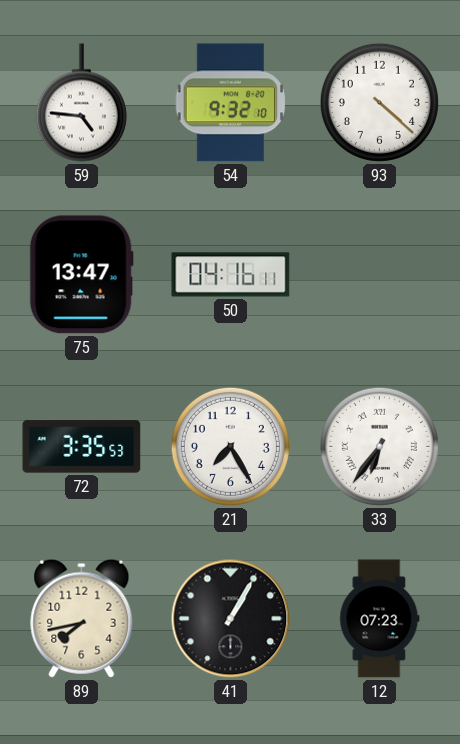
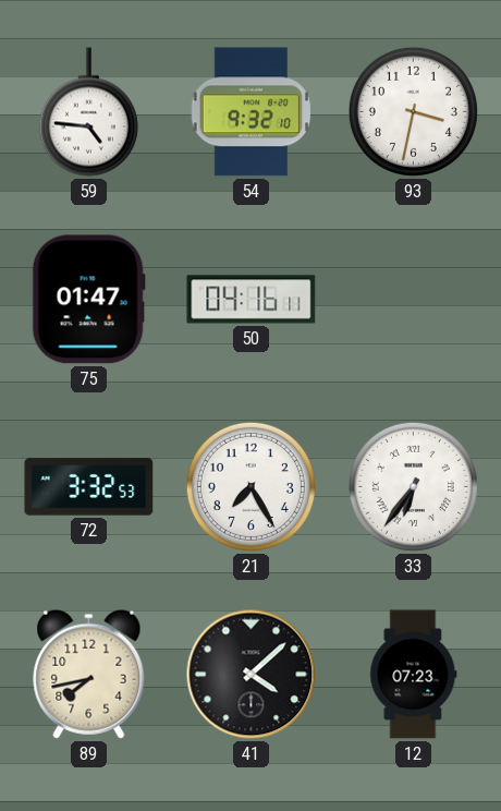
93: 4:22 -> 3:32
75: 13:47 -> 01:47
72: 3:35 -> 3:32
41: 1:05 -> 4:08
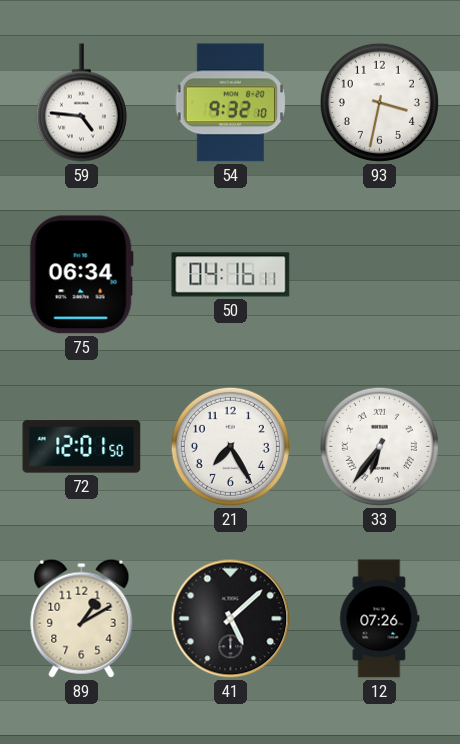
75: 01:47 -> 06:34
72: 3:32 -> 12:01
89: 7:43 -> 1:10
41: 4:08 -> 5:08
12: 07:23 -> 07:26
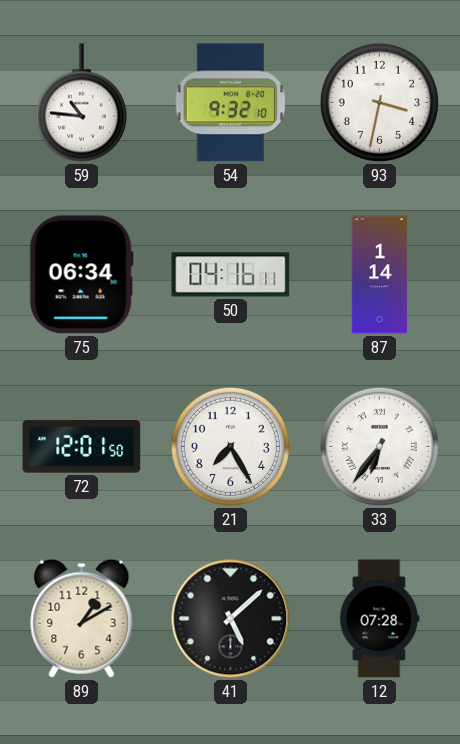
59: 4:46 -> 10:46
87: none -> 1:14
12: 07:26 -> 07:28
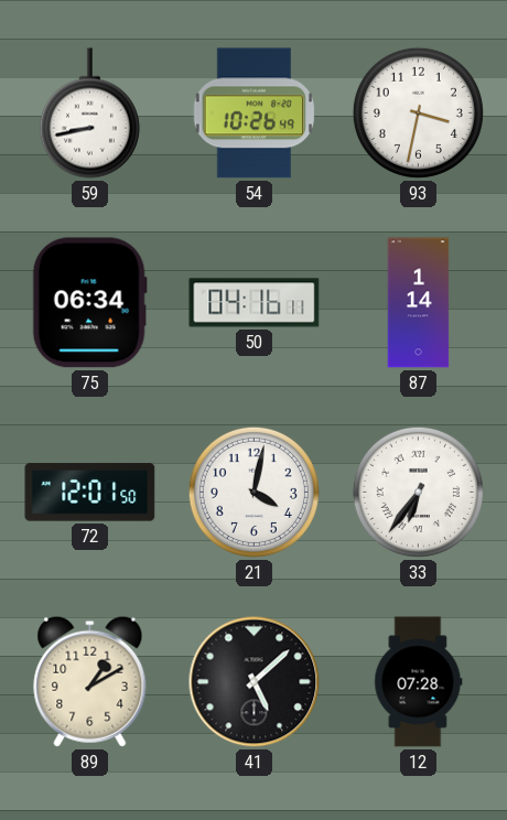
59: 10:46 -> 8:43
54: 9:32 -> 10:26
21: 7:25 -> 4:02
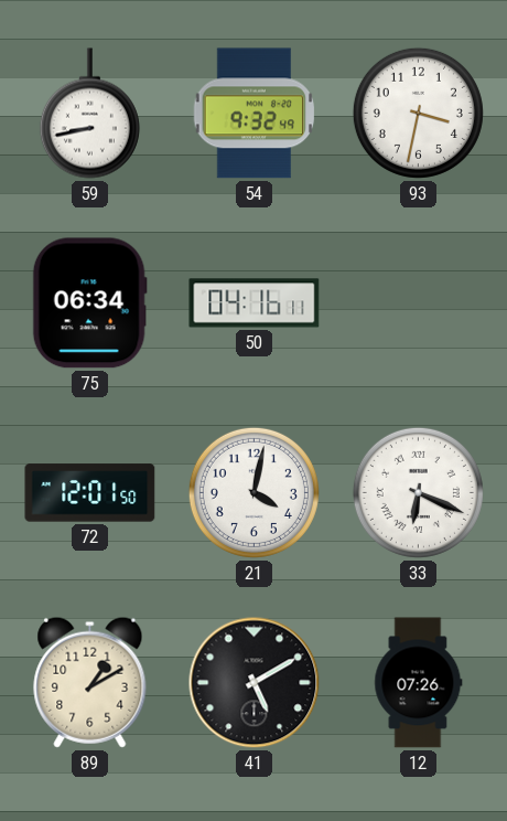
54: 10:26 -> 9:32
87: 1:14 -> none
33: 6:36 -> 6:19
41: 5:08 -> 5:10
12: 07:28 -> 07:26
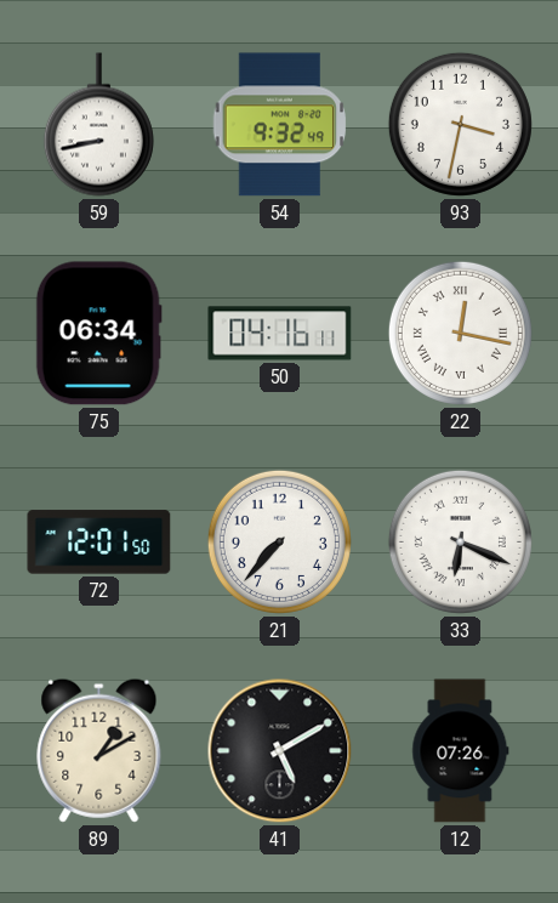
22: none -> 12:17
21: 4:02 -> 7:37
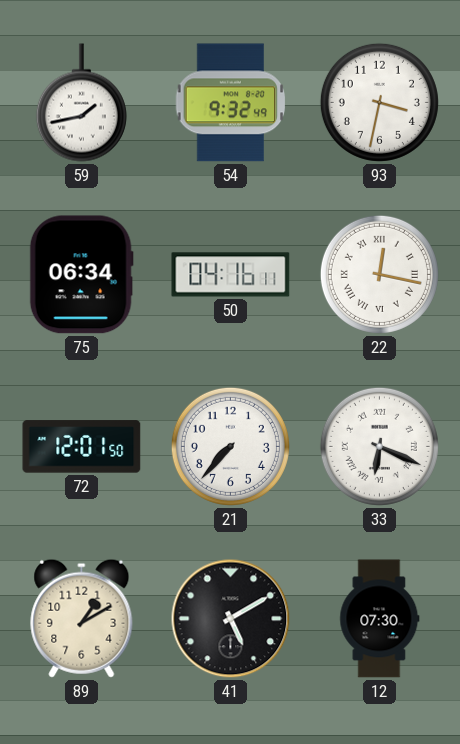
59: 8:43 -> 1:43
12: 07:26 -> 07:30
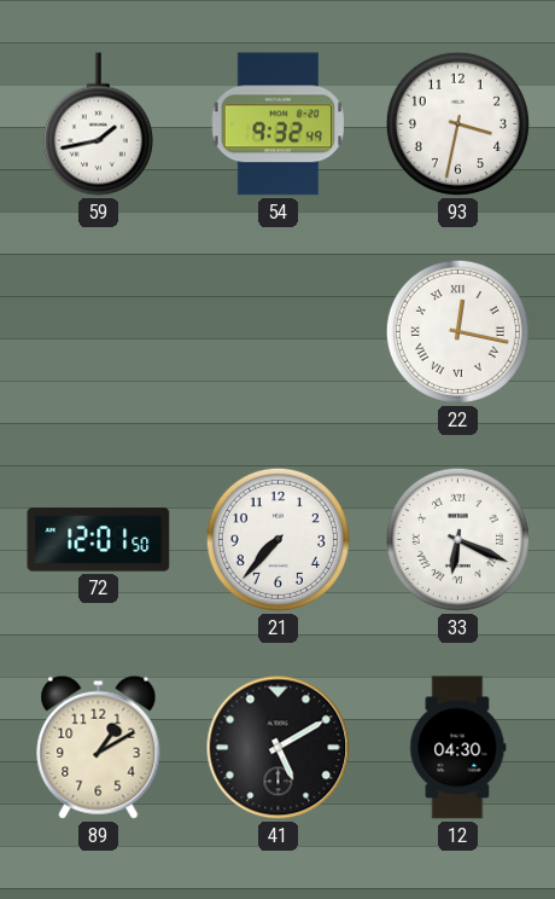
75: 06:34 -> none
50: 04:16 -> none
12: 07:30 -> 04:30
